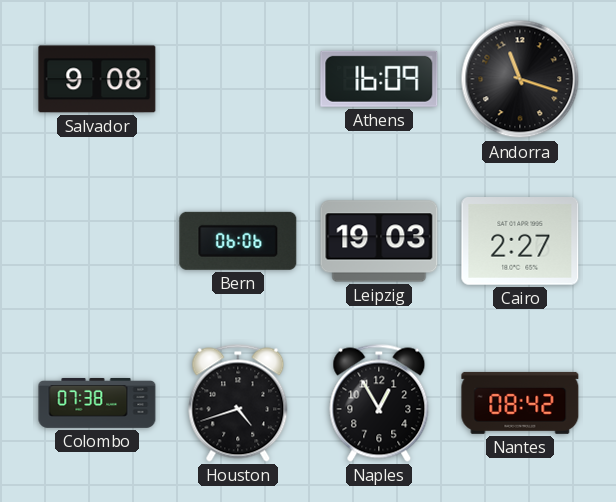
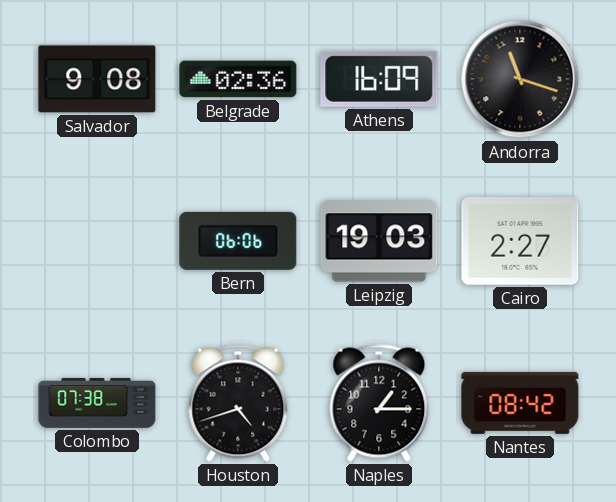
Belgrade: none -> 02:36
Naples: 12:55 -> 1:15
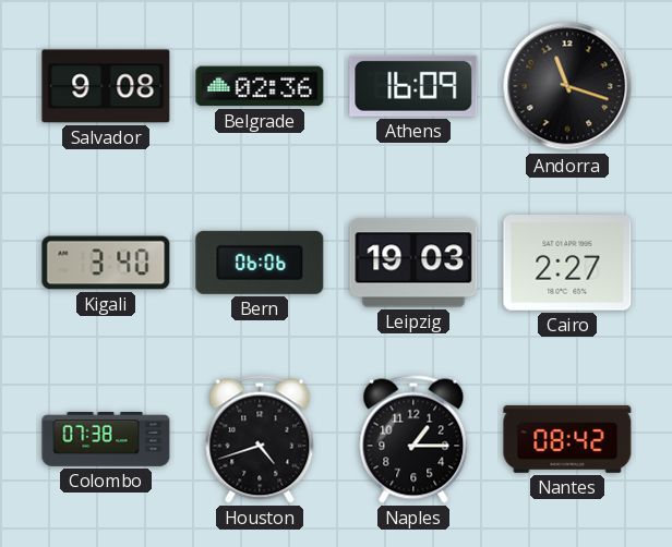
Kigali: none -> 3:40
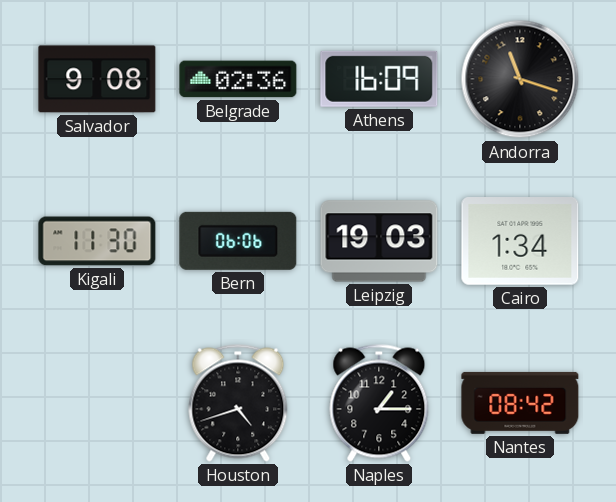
Kigali: 3:40 -> 11:30
Cairo: 2:27 -> 1:34
Colombo: 07:38 -> none
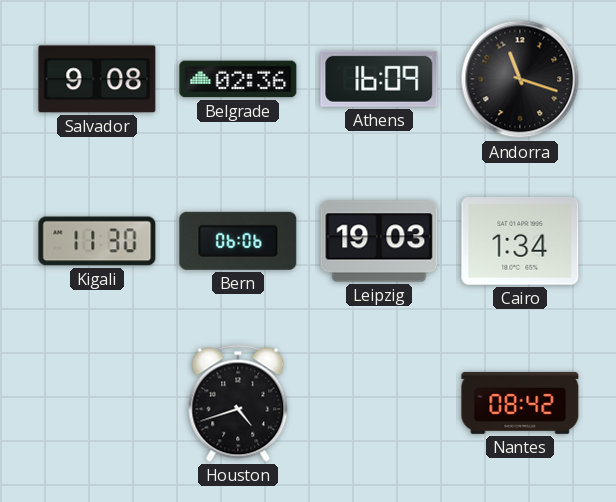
Naples: 1:15 -> none
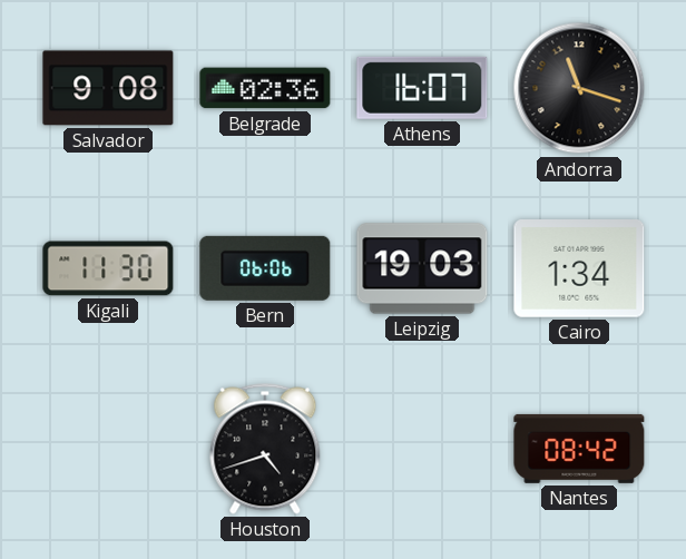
Athens: 16:09 -> 16:07
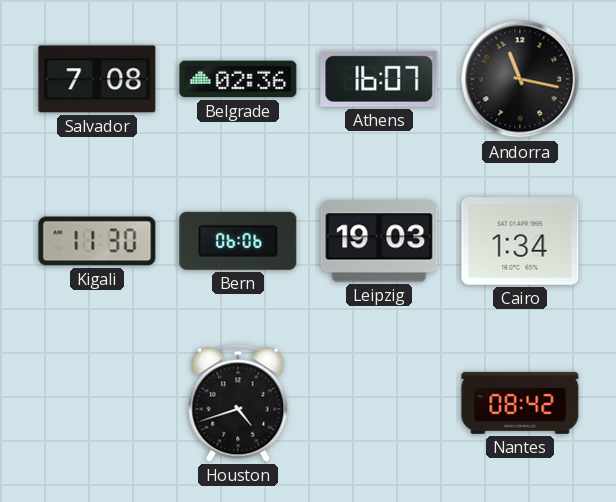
Salvador: 9:08 -> 7:08
Andorra: 11:18 -> 11:17
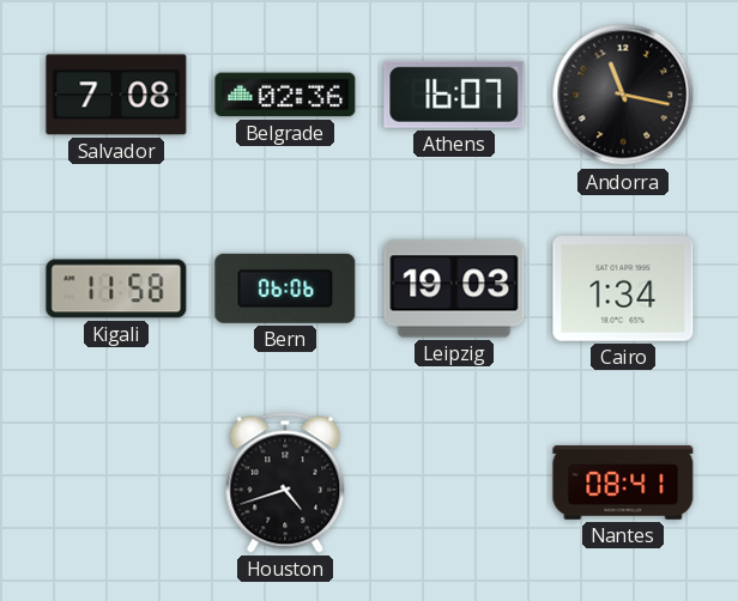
Kigali: 11:30 -> 11:58
Nantes: 08:42 -> 08:41
